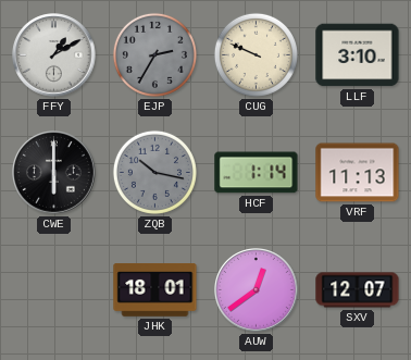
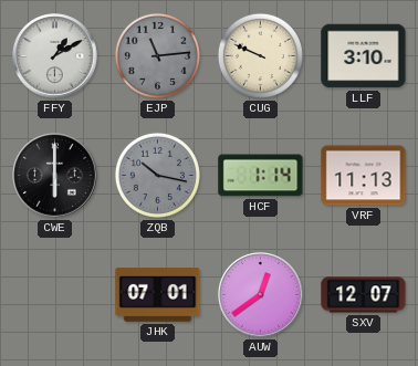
EJP: 2:35 -> 11:14
JHK: 18:01 -> 07:01
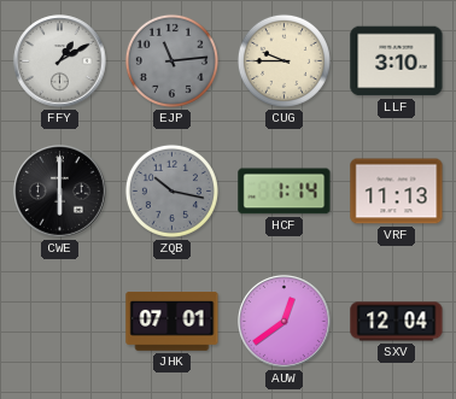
CUG: 9:49 -> 9:45
SXV: 12:07 -> 12:04
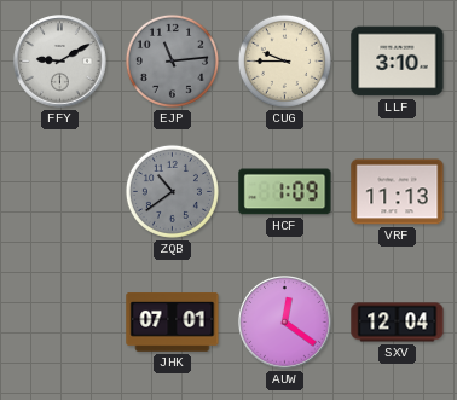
FFY: 1:10 -> 9:10
CWE: 6:00 -> none
ZQB: 10:17 -> 10:39
HCF: 1:14 -> 1:09
AUW: 12:39 -> 12:21
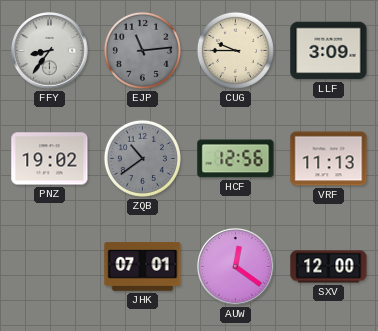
FFY: 9:10 -> 8:36
LLF: 3:10 -> 3:09
PNZ: none -> 19:02
HCF: 1:09 -> 12:56
SXV: 12:04 -> 12:00
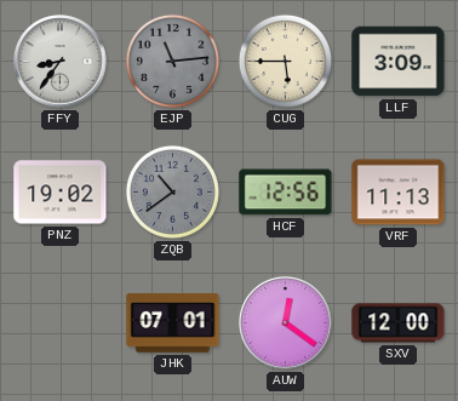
CUG: 9:45 -> 5:45
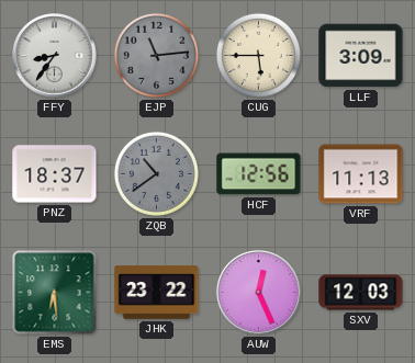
PNZ: 19:02 -> 18:37
EMS: none -> 6:29
JHK: 07:01 -> 23:22
AUW: 12:21 -> 12:26
SXV: 12:00 -> 12:03
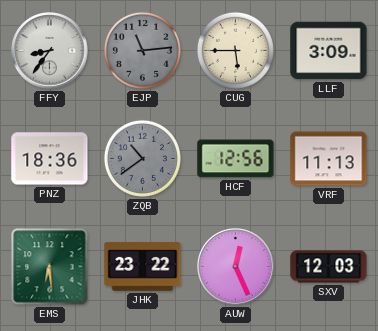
PNZ: 18:37 -> 18:36
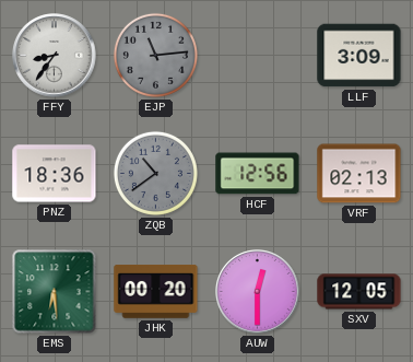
CUG: 5:45 -> none
VRF: 11:13 -> 02:13
JHK: 23:22 -> 00:20
AUW: 12:26 -> 12:30
SXV: 12:03 -> 12:05
